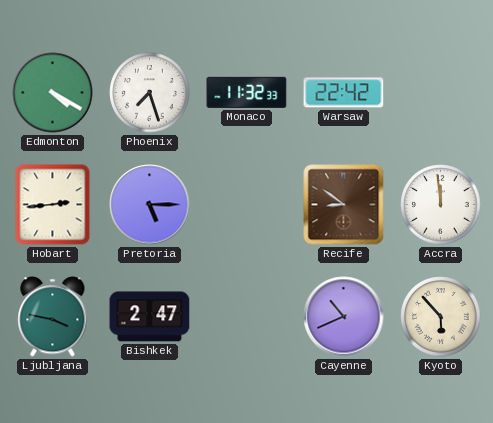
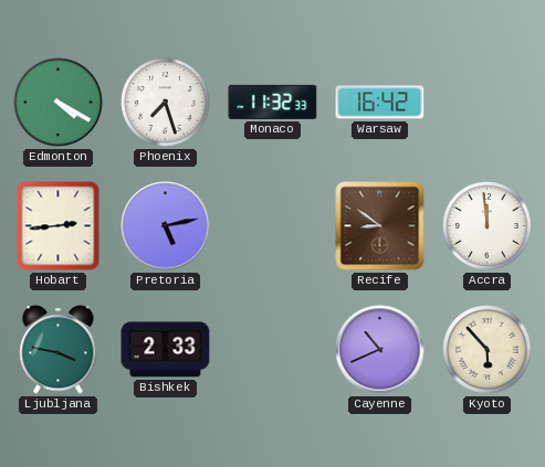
Warsaw: 22:42 -> 16:42
Pretoria: 5:15 -> 5:13
Bishkek: 2:47 -> 2:33
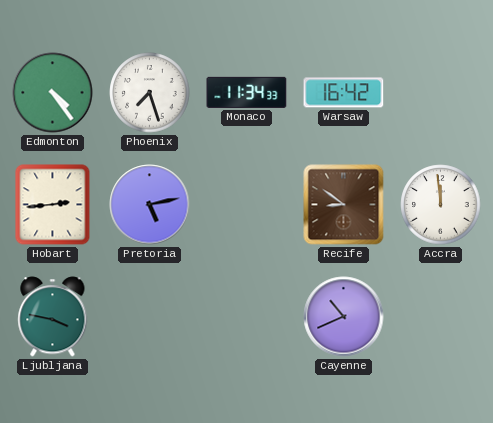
Edmonton: 4:20 -> 4:24
Monaco: 11:32 -> 11:34
Bishkek: 2:33 -> none
Kyoto: 5:53 -> none
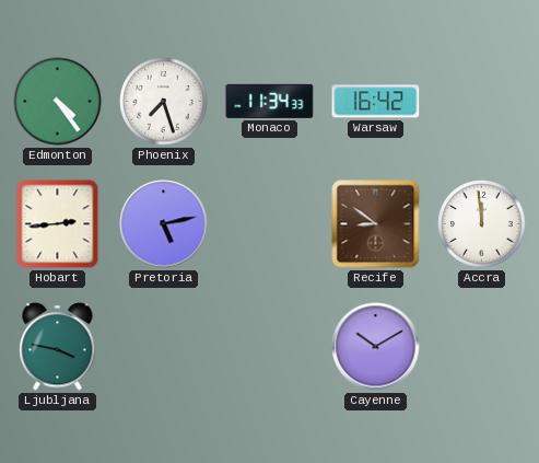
Cayenne: 10:41 -> 10:10
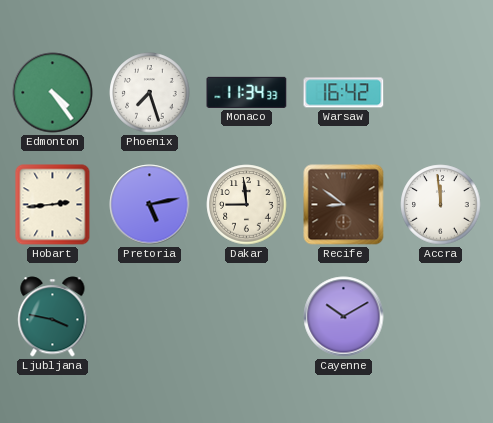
Dakar: none -> 8:59
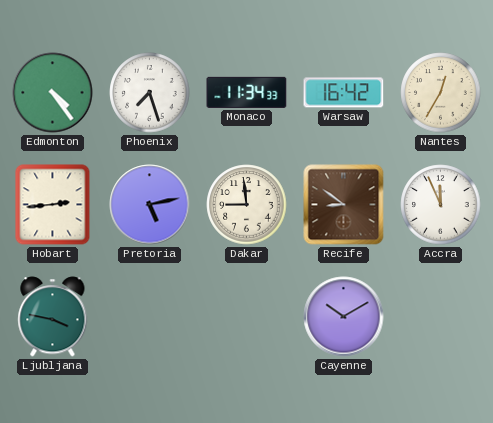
Nantes: none -> 12:35
Accra: 11:59 -> 11:56
